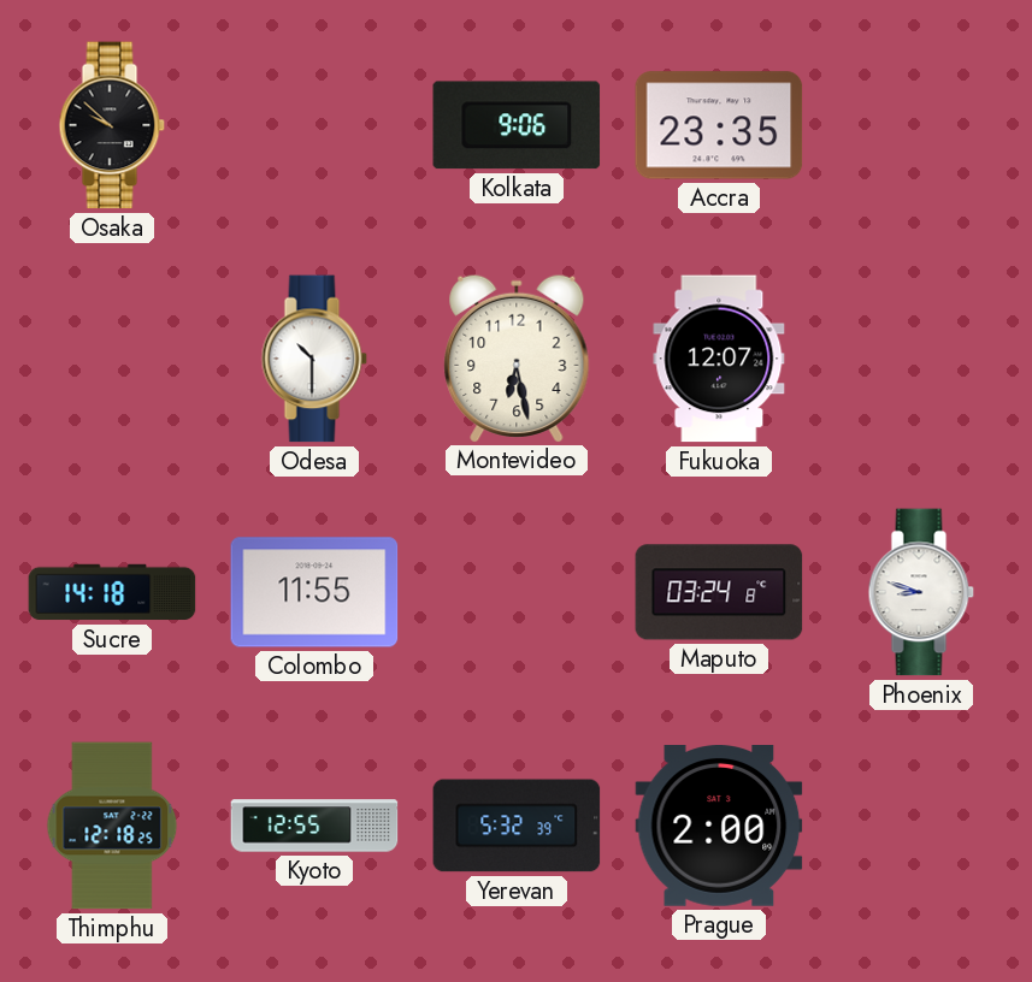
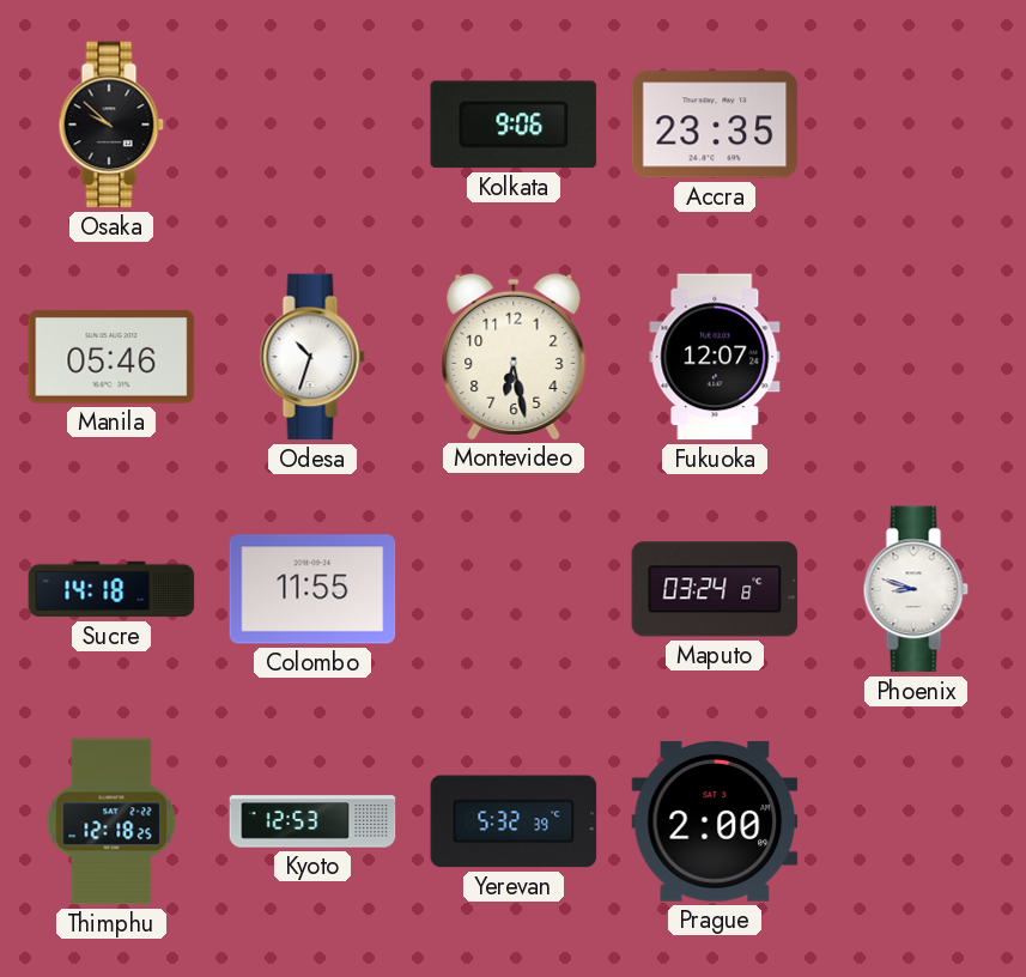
Manila: none -> 05:46
Odesa: 10:30 -> 10:33
Kyoto: 12:55 -> 12:53
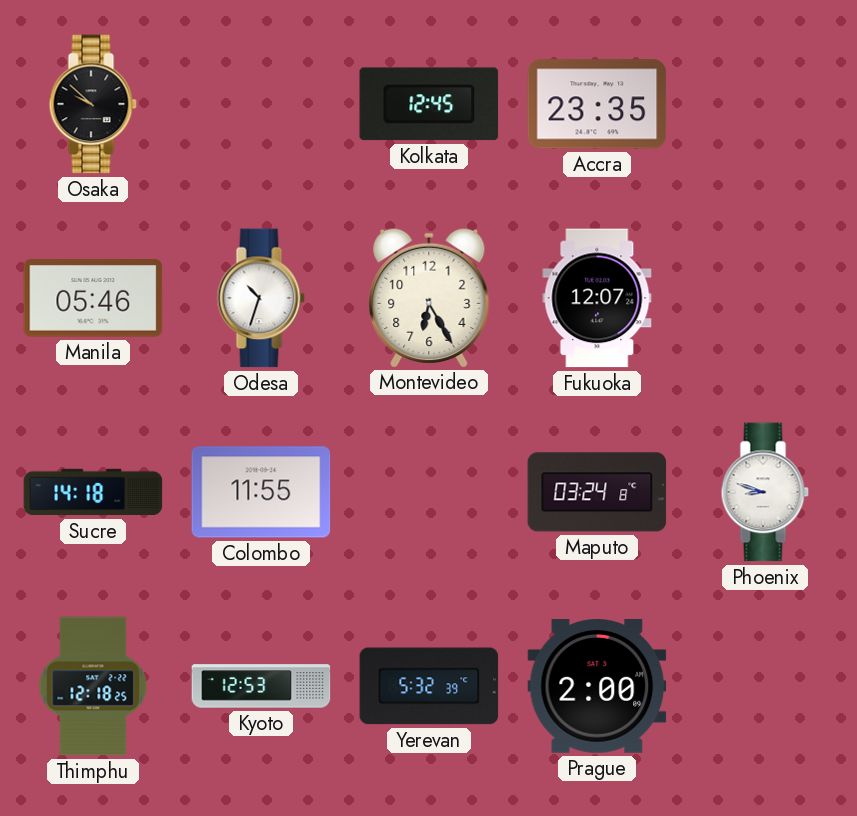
Kolkata: 9:06 -> 12:45
Montevideo: 6:28 -> 6:25
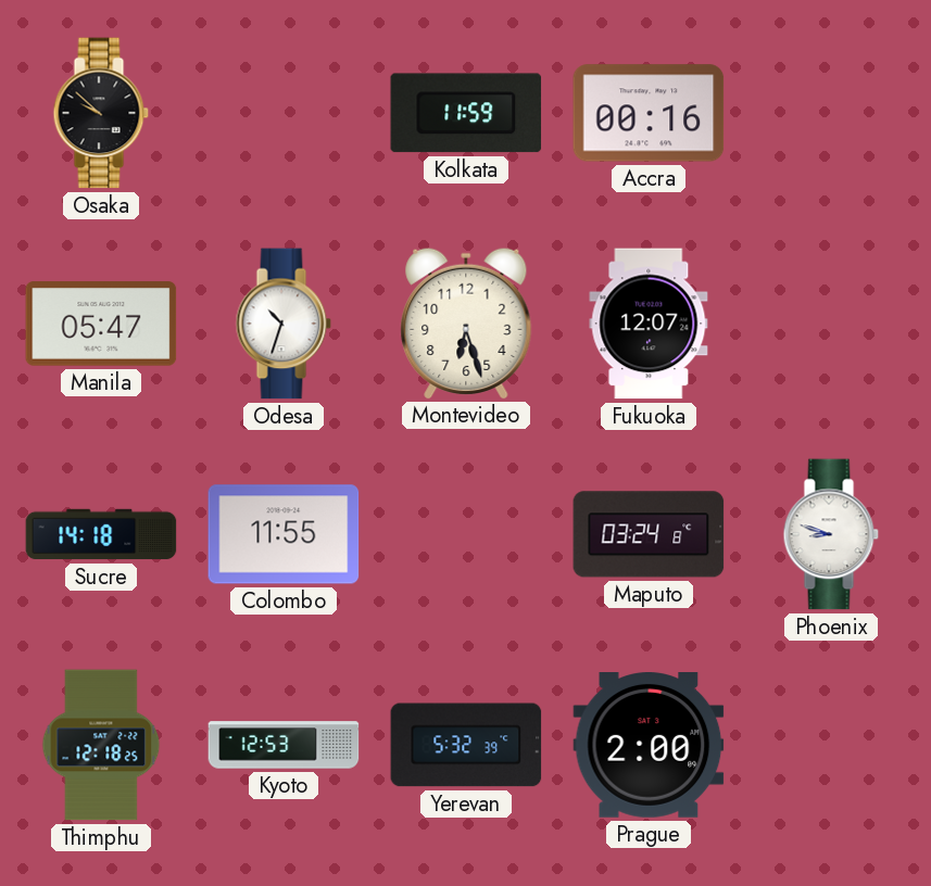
Kolkata: 12:45 -> 11:59
Accra: 23:35 -> 00:16
Manila: 05:46 -> 05:47
Montevideo: 6:25 -> 6:27
